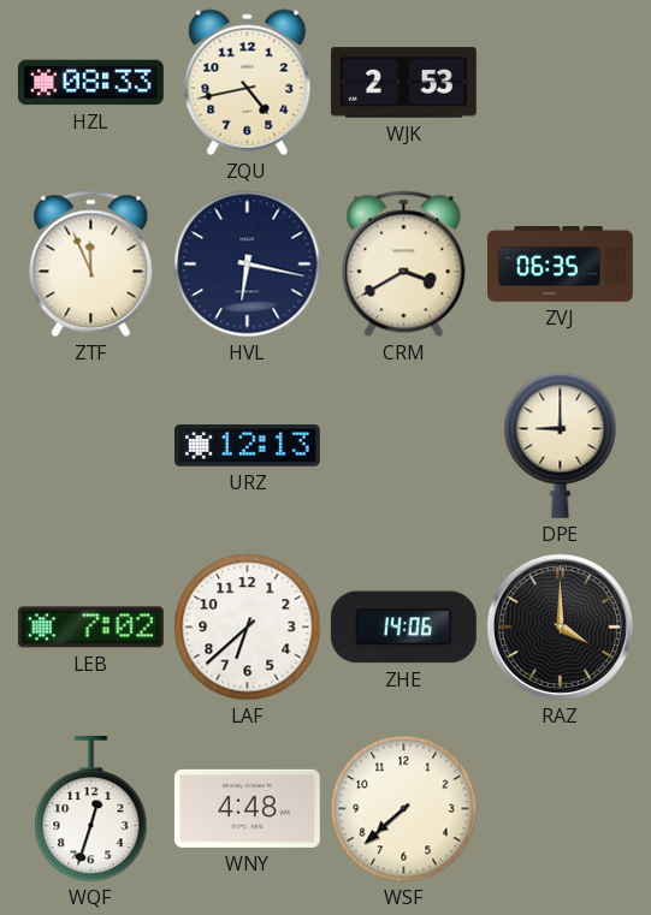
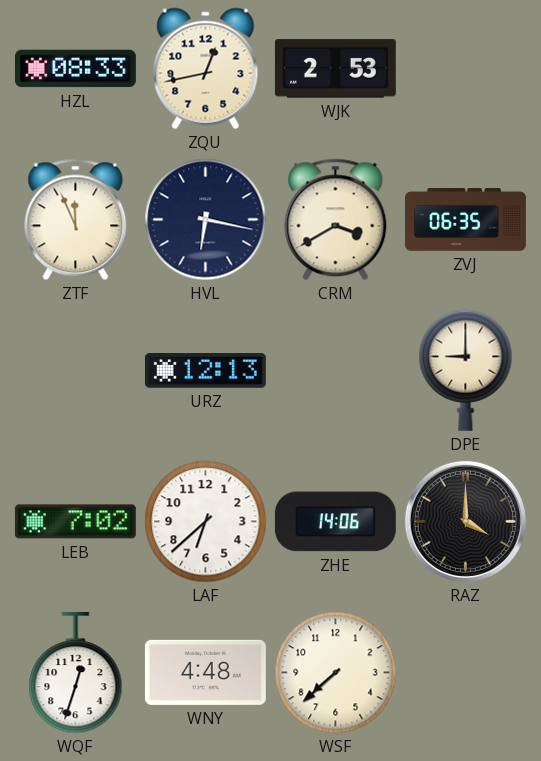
ZQU: 4:43 -> 12:43
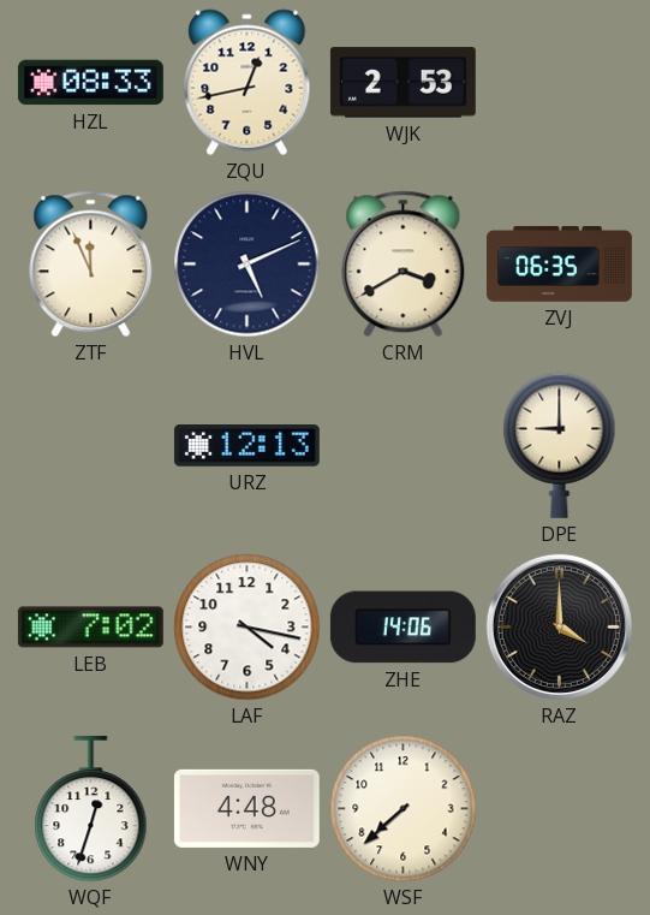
HVL: 6:17 -> 5:11
LAF: 6:38 -> 4:17
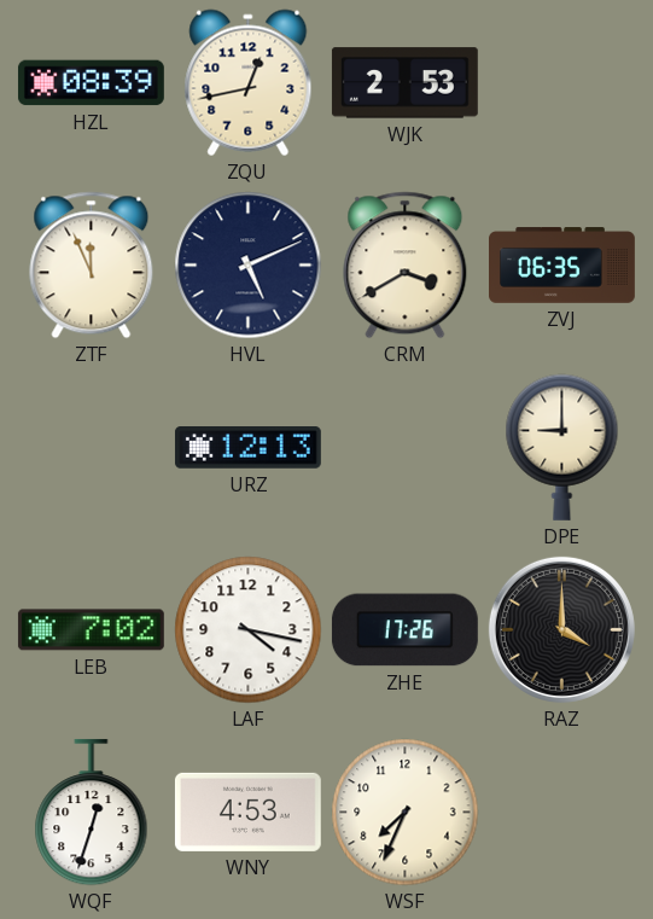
HZL: 08:33 -> 08:39
ZHE: 14:06 -> 17:26
WNY: 4:48 -> 4:53
WSF: 7:38 -> 7:34
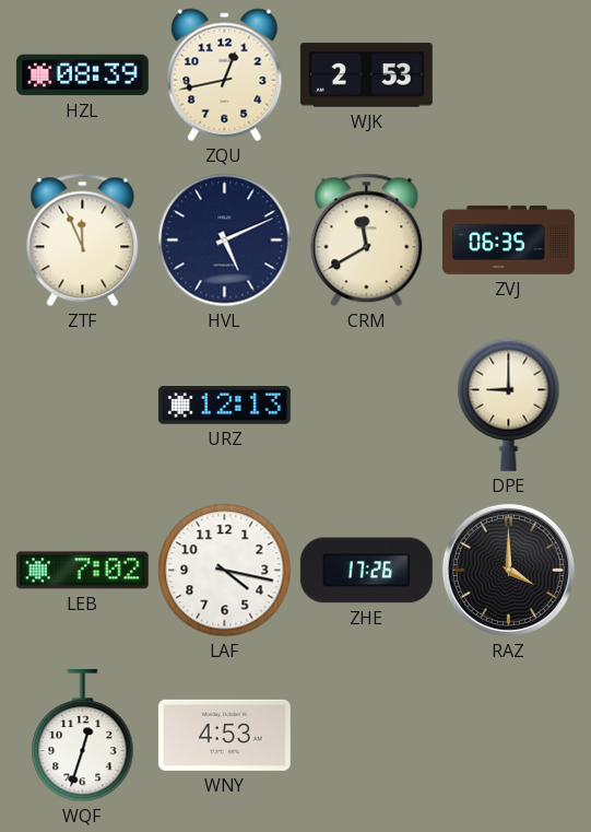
CRM: 3:40 -> 11:40
WSF: 7:34 -> none
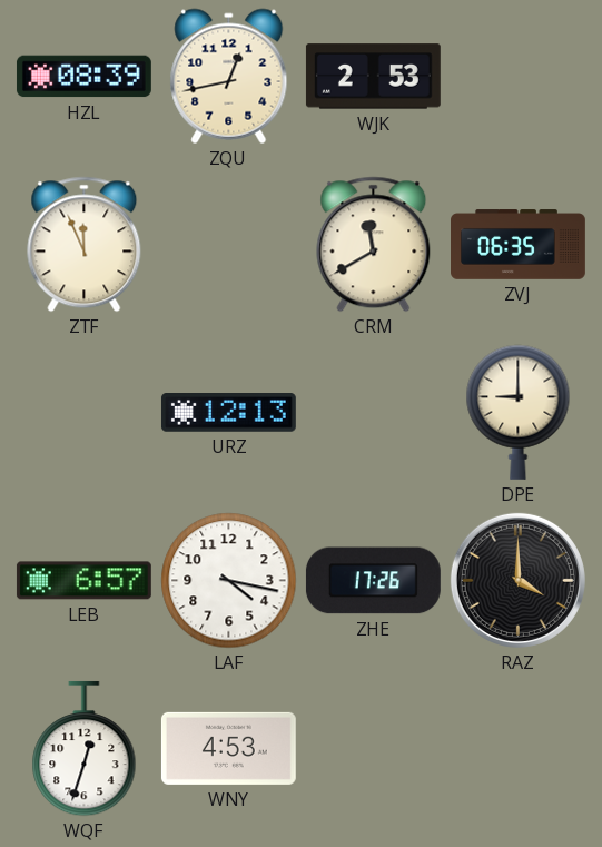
HVL: 5:11 -> none
LEB: 7:02 -> 6:57
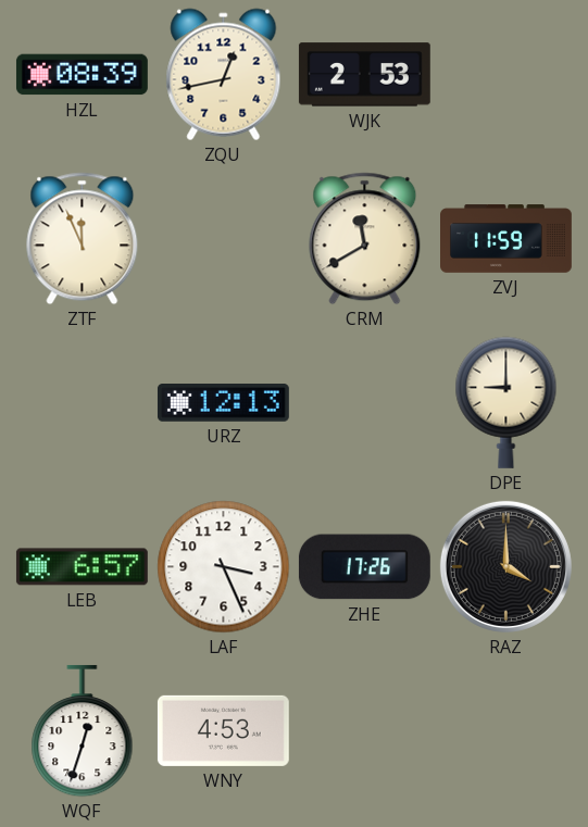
ZVJ: 06:35 -> 11:59
LAF: 4:17 -> 3:26
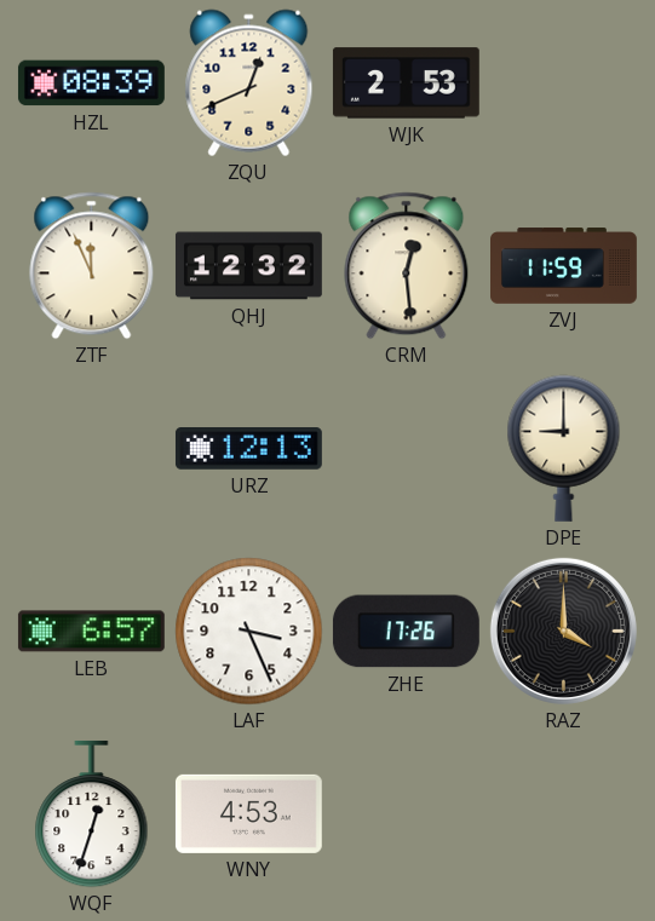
ZQU: 12:43 -> 12:41
QHJ: none -> 12:32
CRM: 11:40 -> 12:29
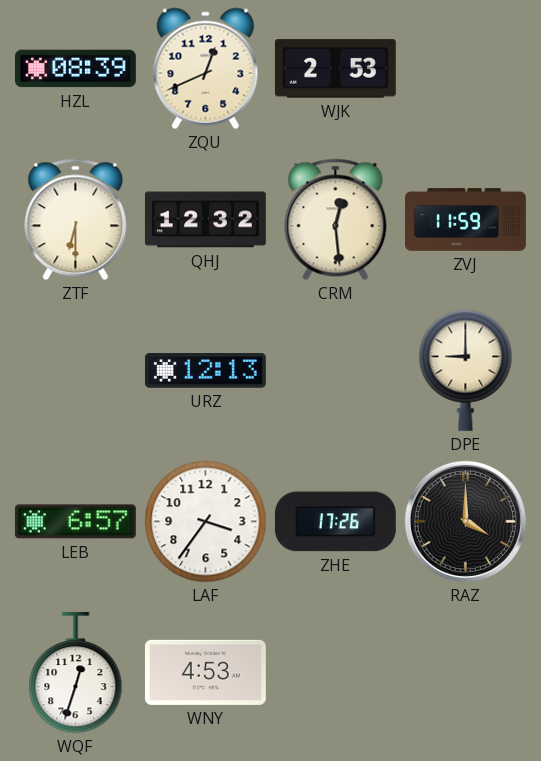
ZTF: 11:56 -> 6:30
LAF: 3:26 -> 3:36
